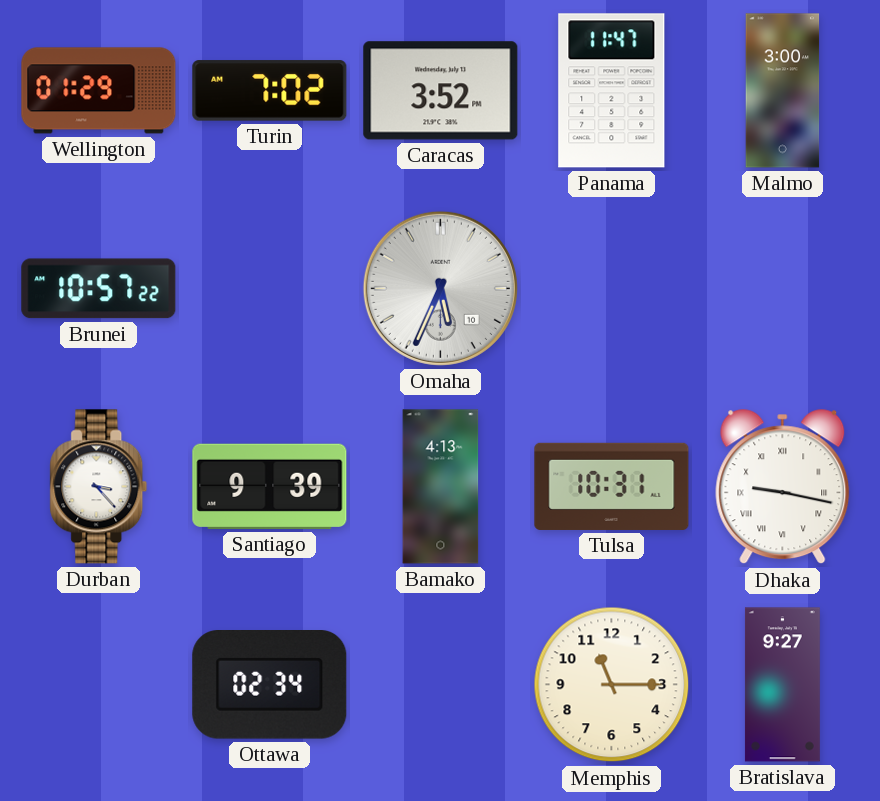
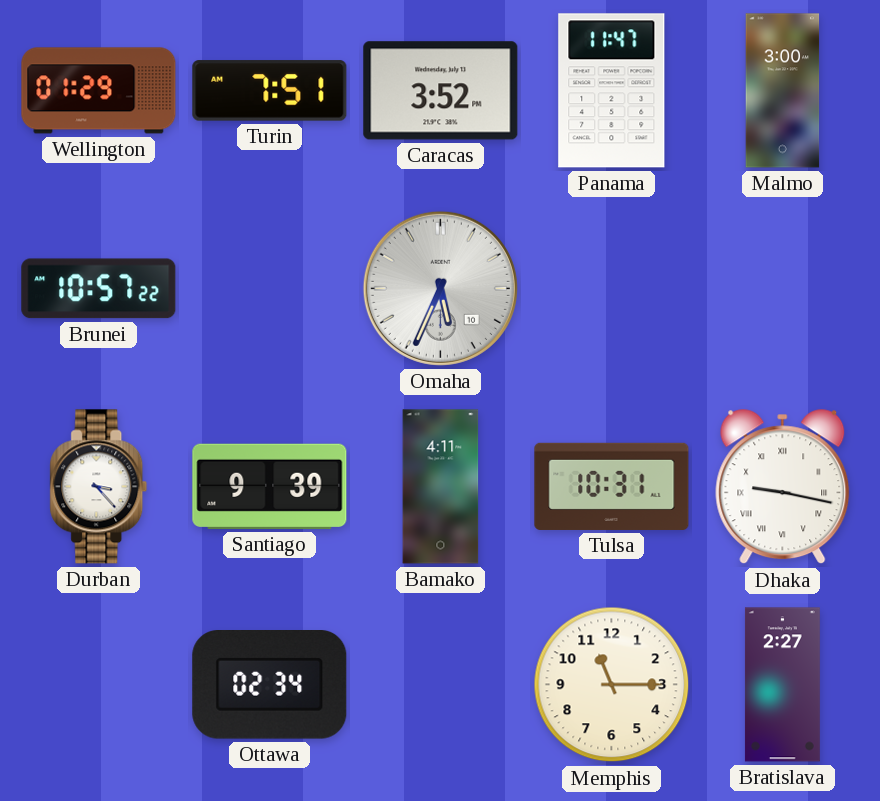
Turin: 7:02 -> 7:51
Bamako: 4:13 -> 4:11
Bratislava: 9:27 -> 2:27
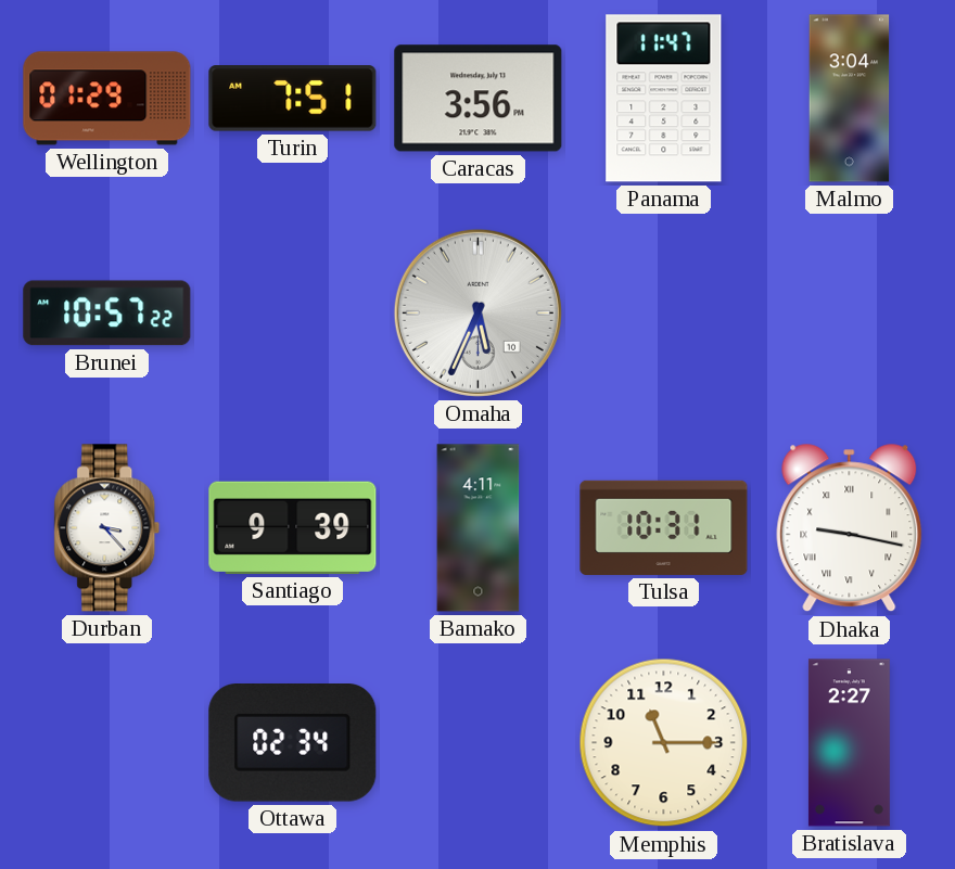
Caracas: 3:52 -> 3:56
Malmo: 3:00 -> 3:04
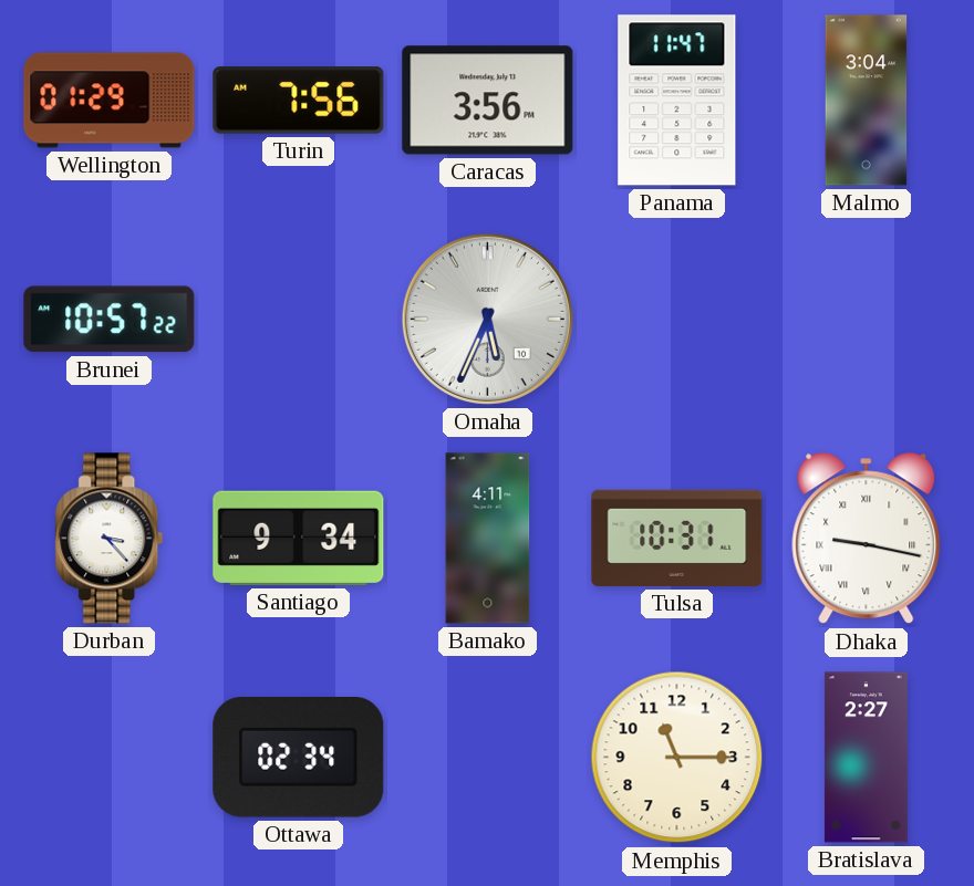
Turin: 7:51 -> 7:56
Santiago: 9:39 -> 9:34
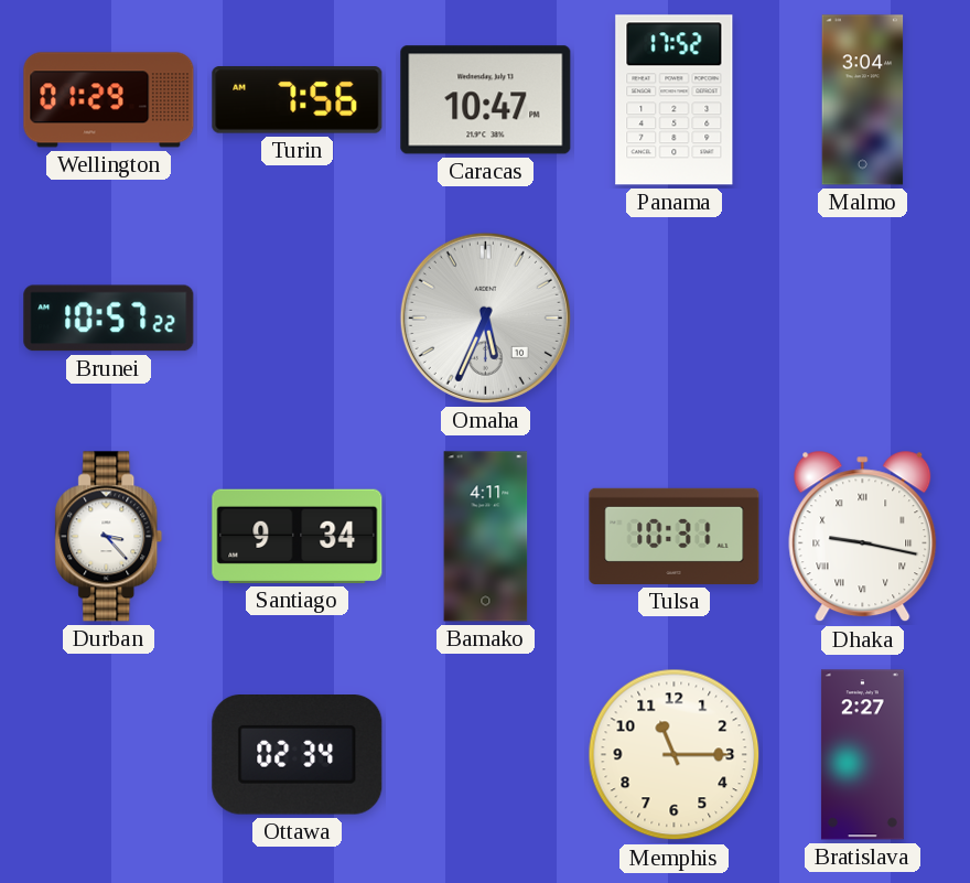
Caracas: 3:56 -> 10:47
Panama: 11:47 -> 17:52
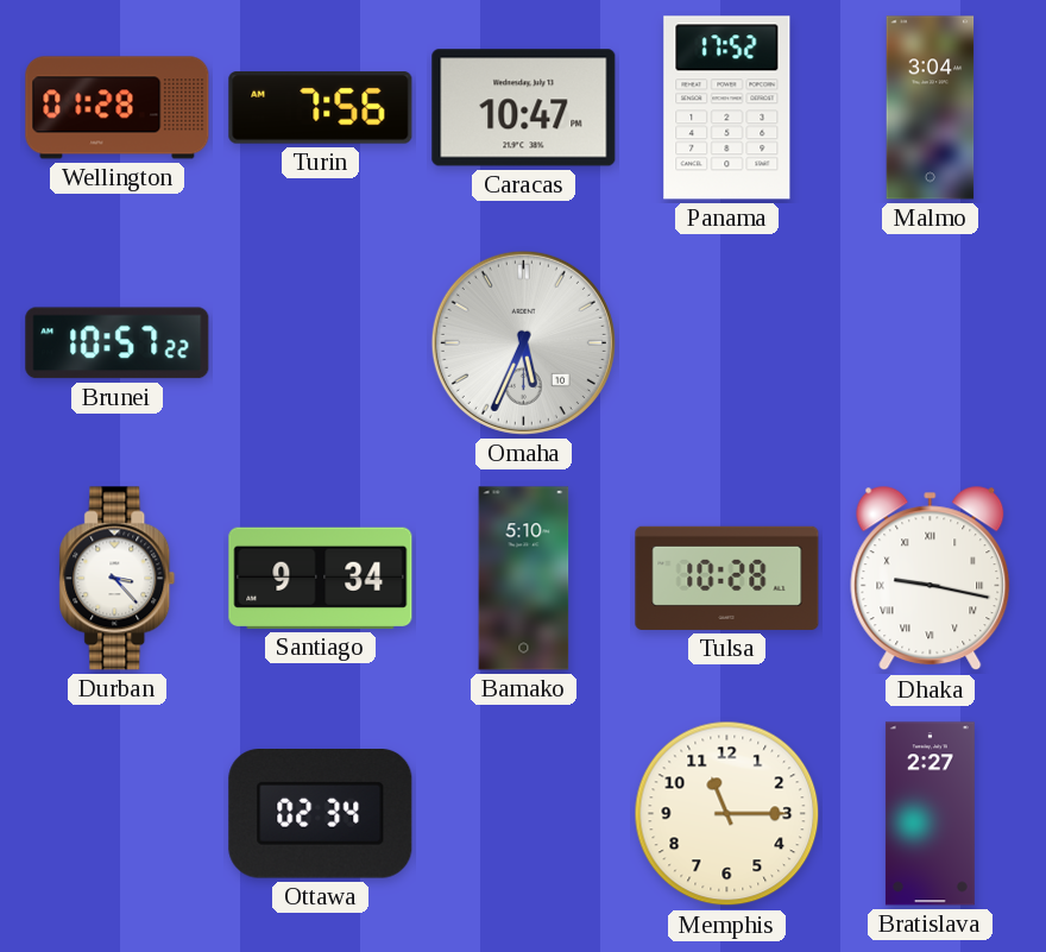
Wellington: 01:29 -> 01:28
Bamako: 4:11 -> 5:10
Tulsa: 10:31 -> 10:28
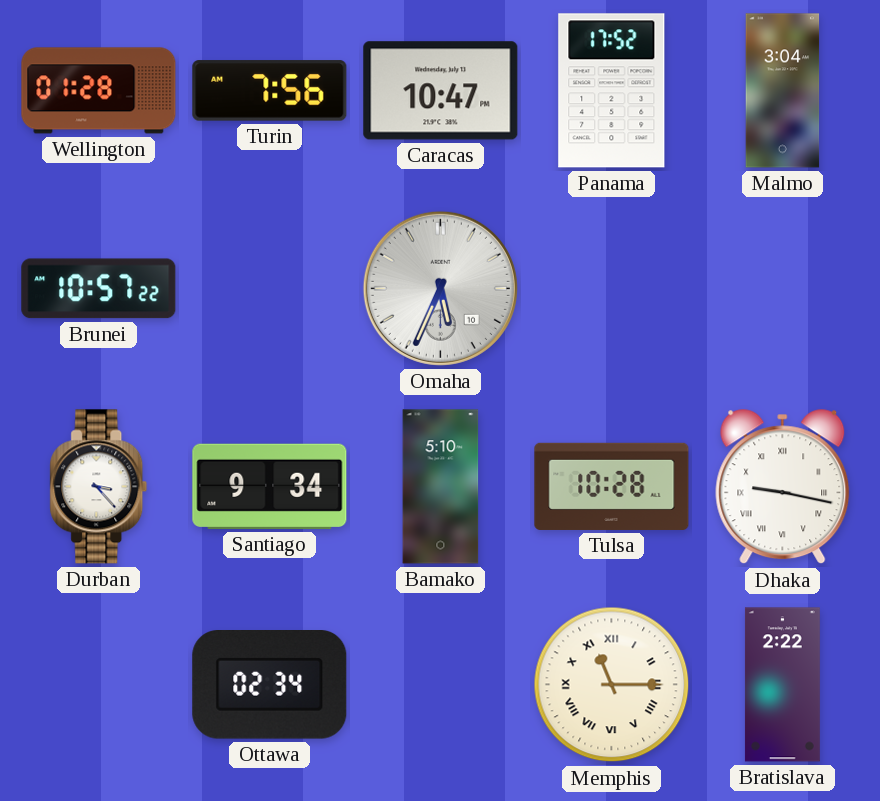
Memphis numerals: Arabic -> Roman
Bratislava: 2:27 -> 2:22
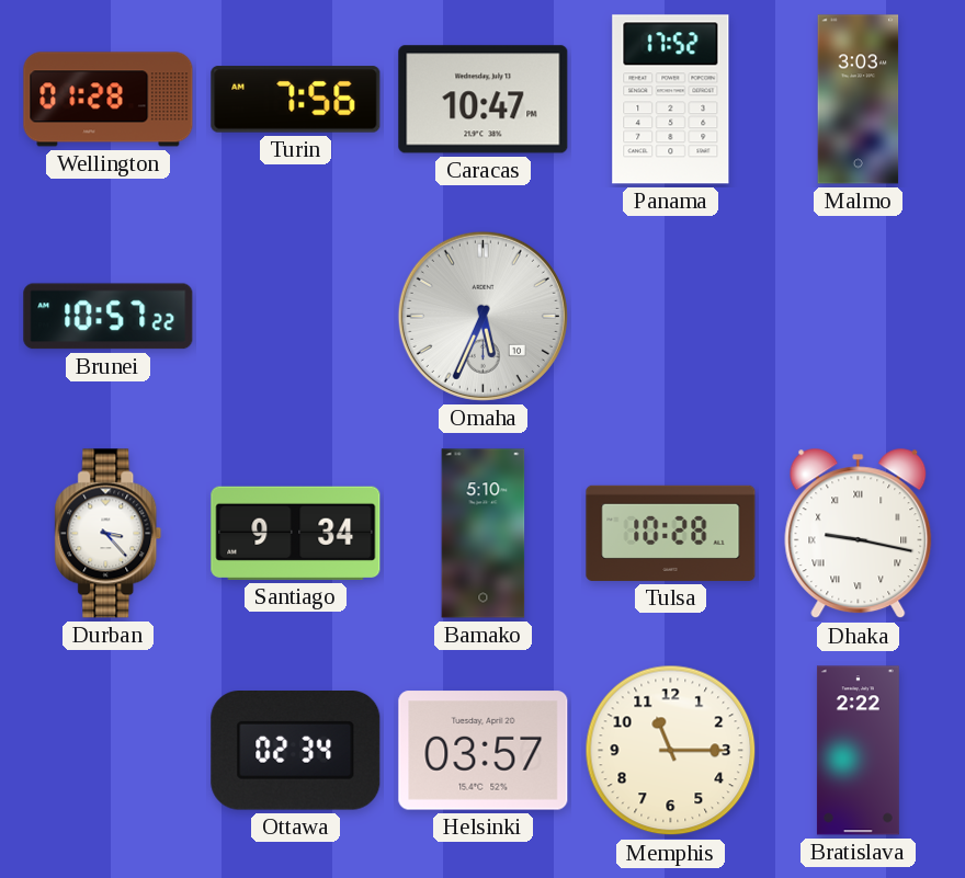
Malmo: 3:04 -> 3:03
Helsinki: none -> 03:57
Memphis numerals: Roman -> Arabic
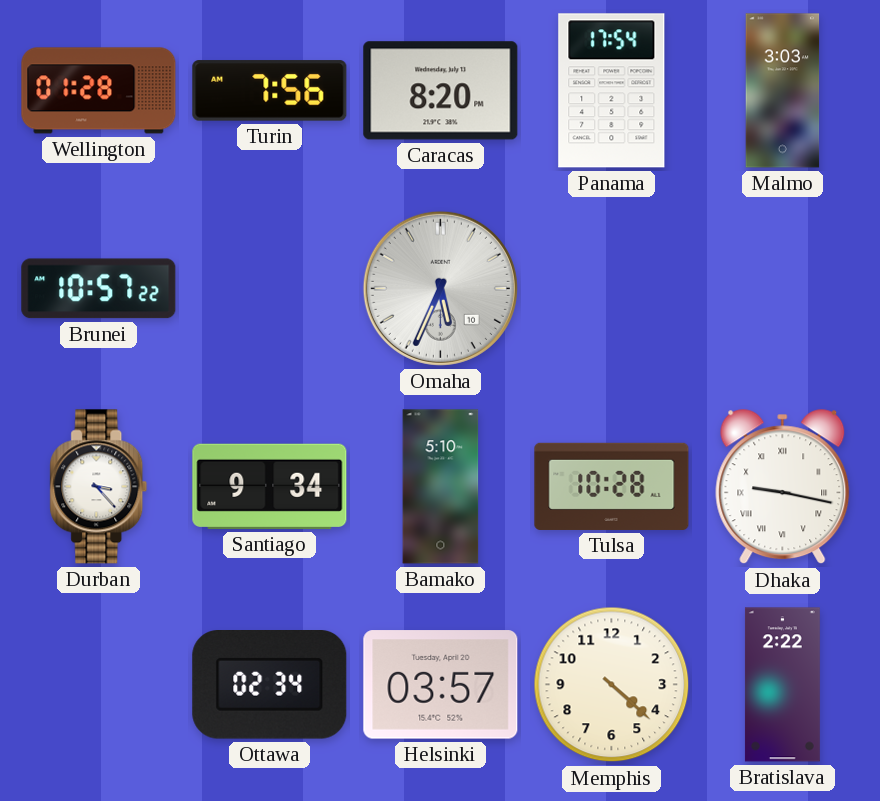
Caracas: 10:47 -> 8:20
Panama: 17:52 -> 17:54
Memphis: 11:15 -> 4:22
